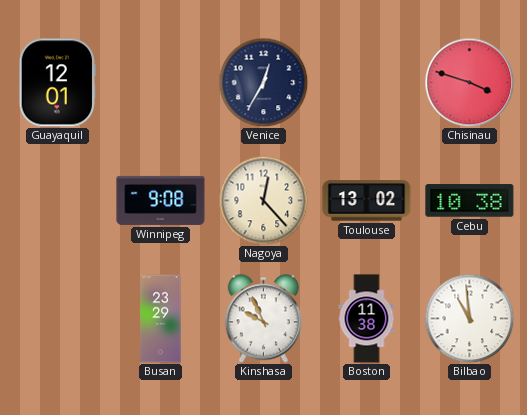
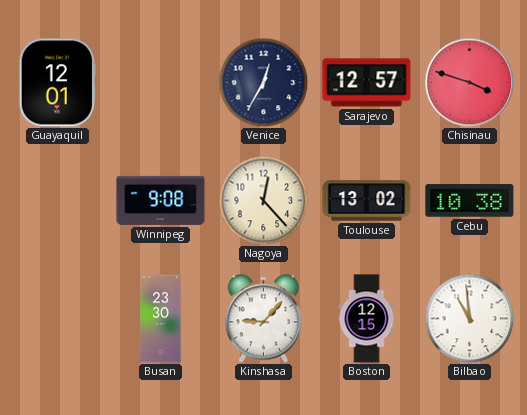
Sarajevo: none -> 12:57
Busan: 23:29 -> 23:30
Kinshasa: 9:56 -> 9:07
Boston: 11:38 -> 12:15
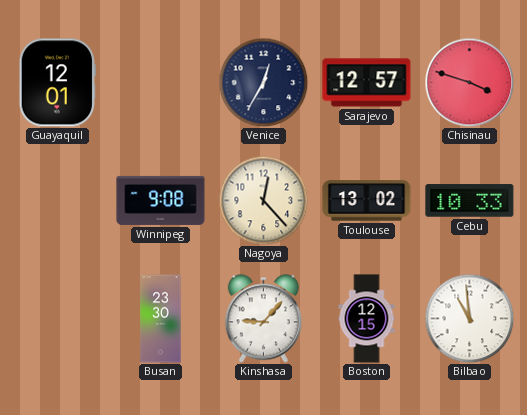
Cebu: 10:38 -> 10:33
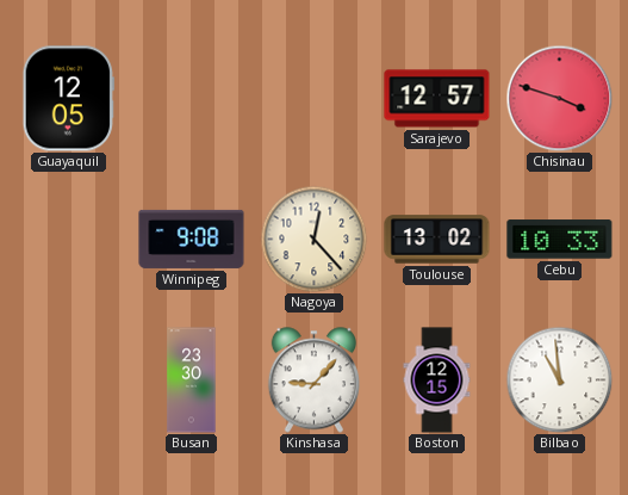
Guayaquil: 12:01 -> 12:05
Venice: 12:35 -> none
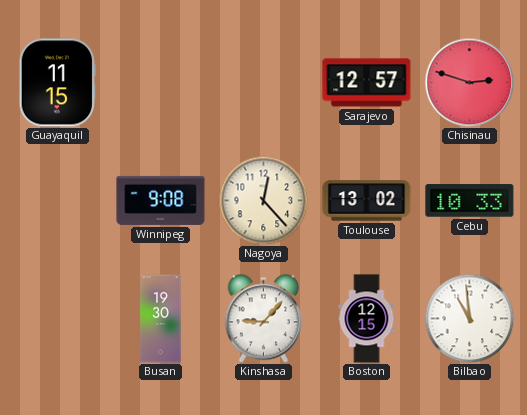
Guayaquil: 12:05 -> 11:15
Chisinau: 3:48 -> 2:48
Busan: 23:30 -> 19:30
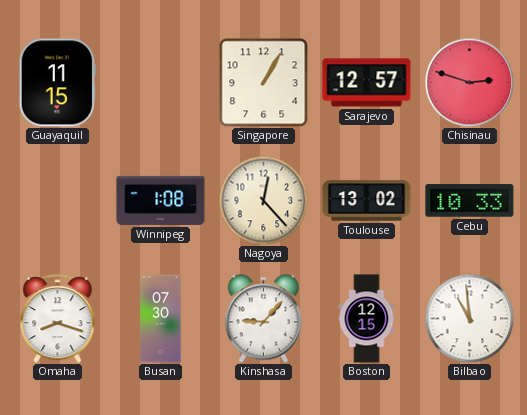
Singapore: none -> 1:05
Winnipeg: 9:08 -> 1:08
Omaha: none -> 8:18
Busan: 19:30 -> 07:30
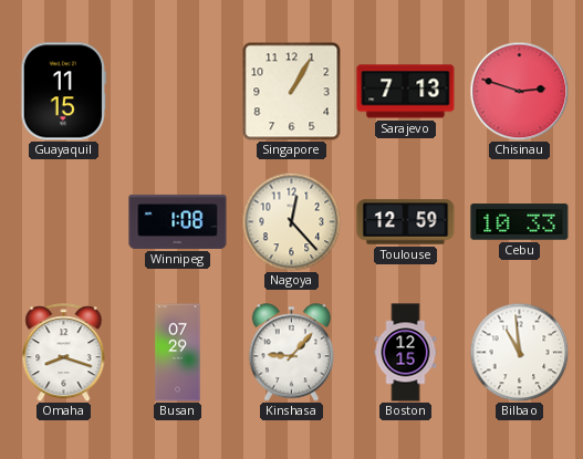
Sarajevo: 12:57 -> 7:13
Toulouse: 13:02 -> 12:59
Busan: 07:30 -> 07:29
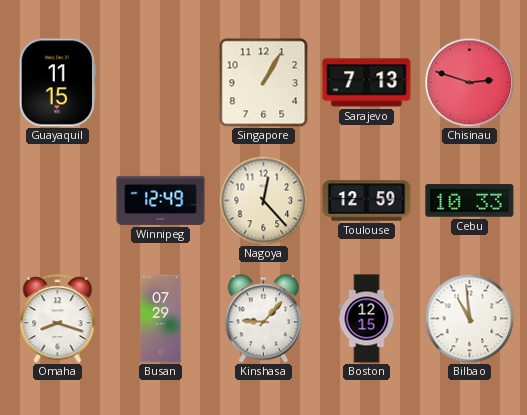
Winnipeg: 1:08 -> 12:49
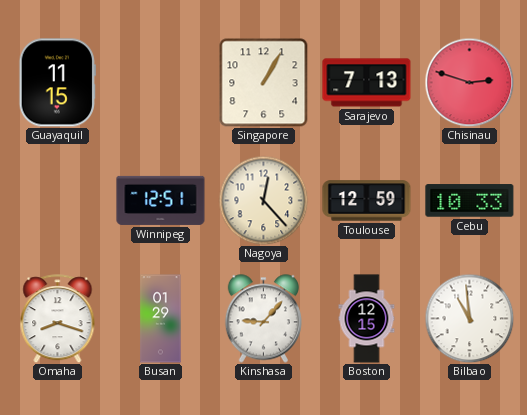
Winnipeg: 12:49 -> 12:51
Busan: 07:29 -> 01:29
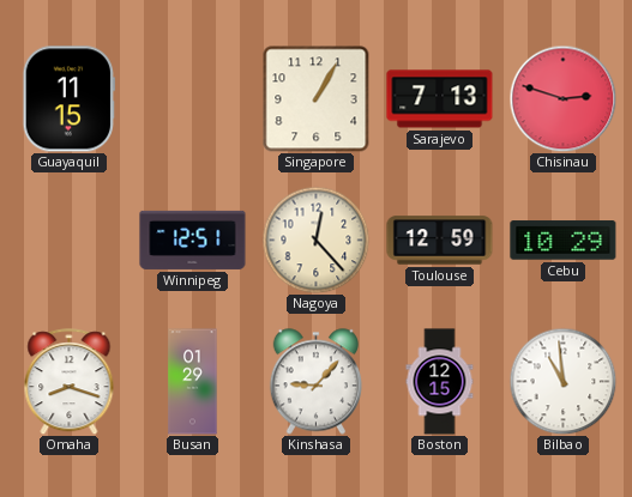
Cebu: 10:33 -> 10:29
